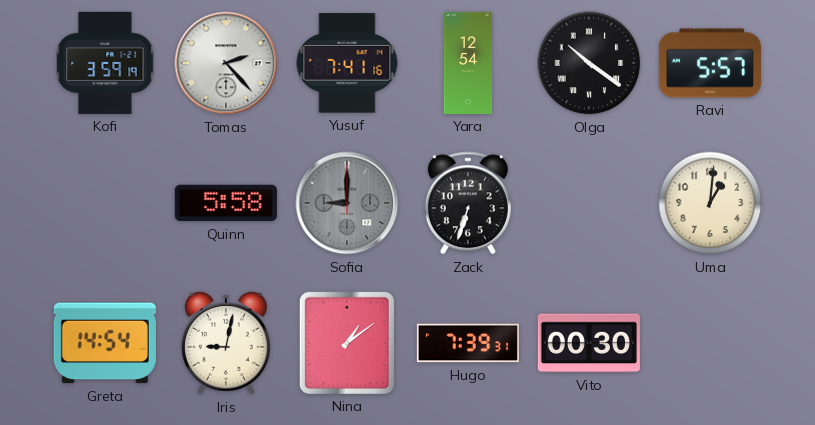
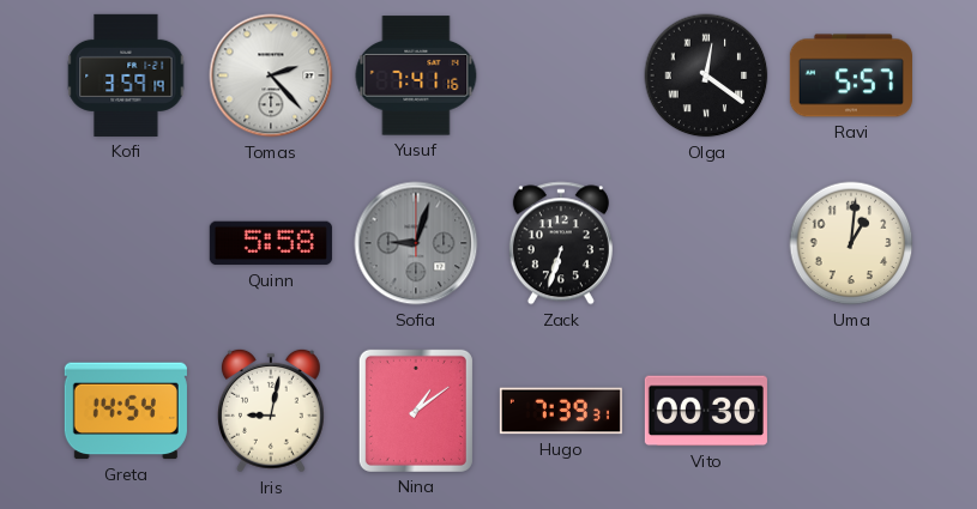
Yara: 12:54 -> none
Olga: 10:21 -> 12:21
Sofia: 9:00 -> 9:03
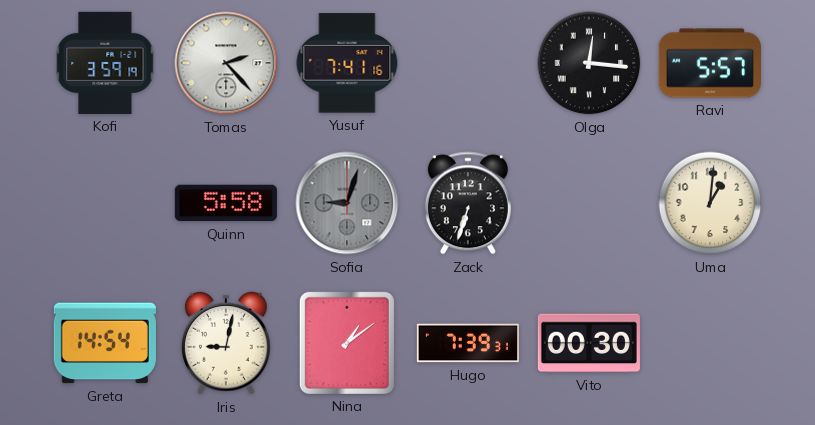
Olga: 12:21 -> 12:16
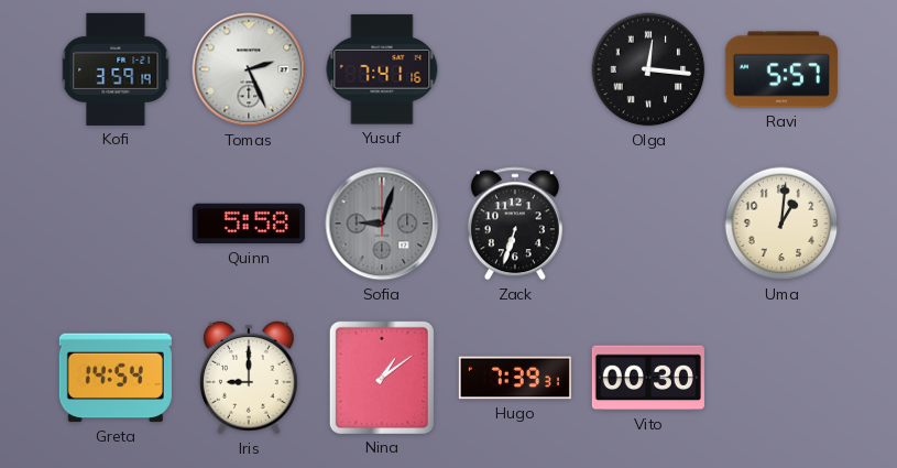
Tomas: 2:23 -> 2:26
Iris: 9:02 -> 9:00
